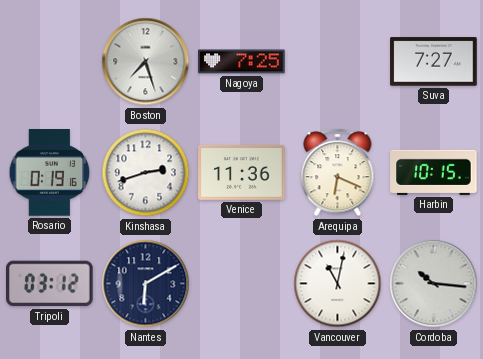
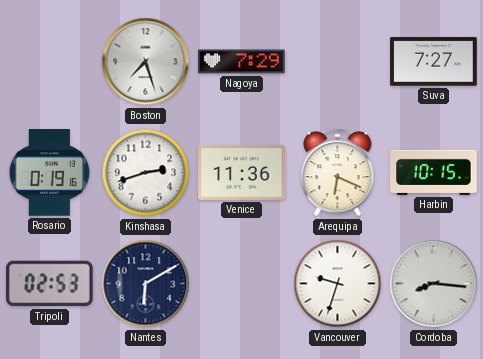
Nagoya: 7:25 -> 7:29
Tripoli: 03:12 -> 02:53
Vancouver: 11:02 -> 9:33
Cordoba: 10:16 -> 8:16
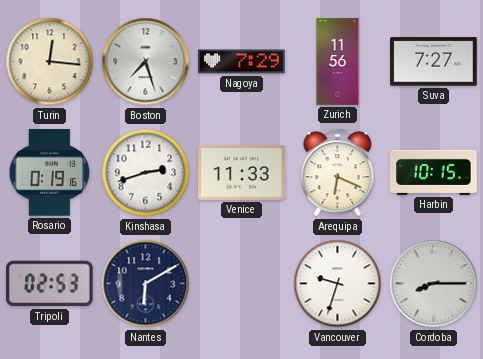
Turin: none -> 12:16
Zurich: none -> 11:56
Venice: 11:36 -> 11:33
Cordoba: 8:16 -> 8:15
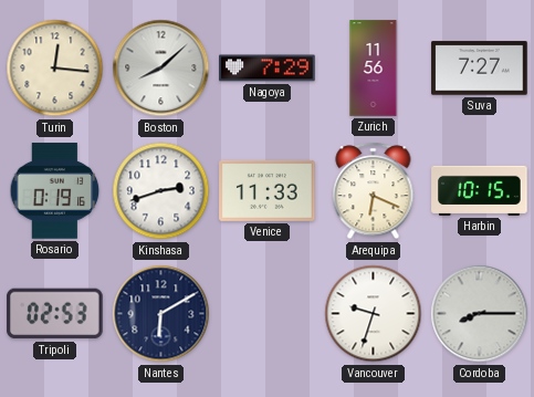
Boston: 7:27 -> 8:08
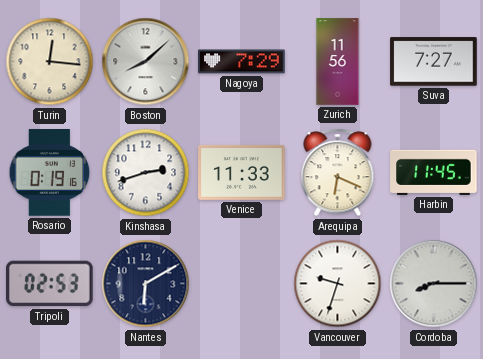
Harbin: 10:15 -> 11:45
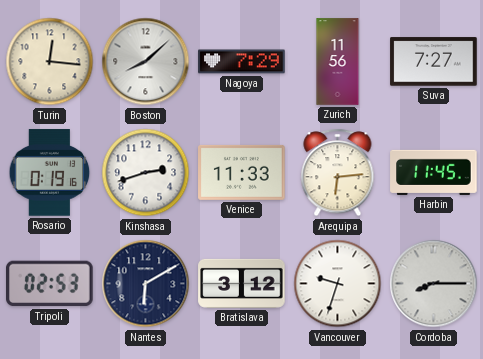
Arequipa: 6:19 -> 6:14
Bratislava: none -> 3:12
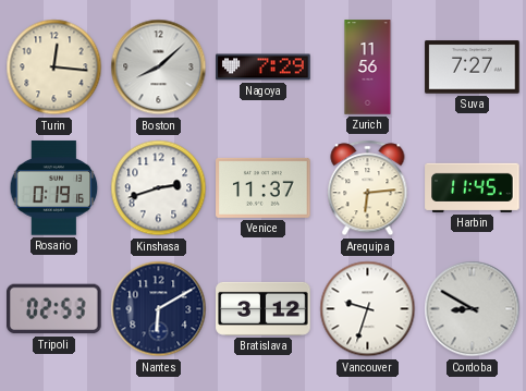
Venice: 11:33 -> 11:37
Cordoba: 8:15 -> 8:50
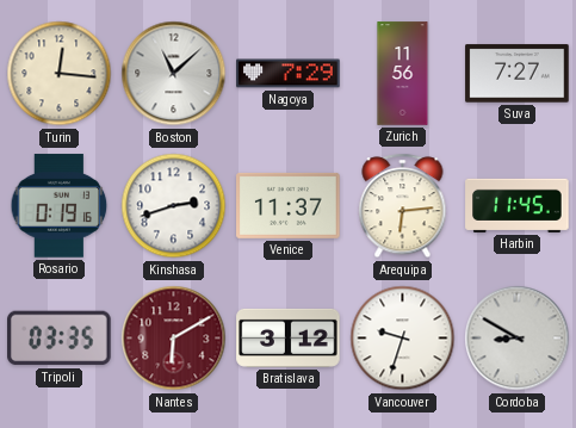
Boston: 8:08 -> 11:08
Tripoli: 02:53 -> 03:35
Nantes dial: navy -> burgundy
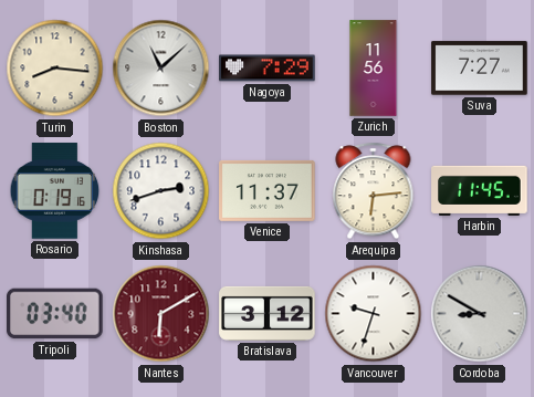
Turin: 12:16 -> 8:16
Tripoli: 03:35 -> 03:40
